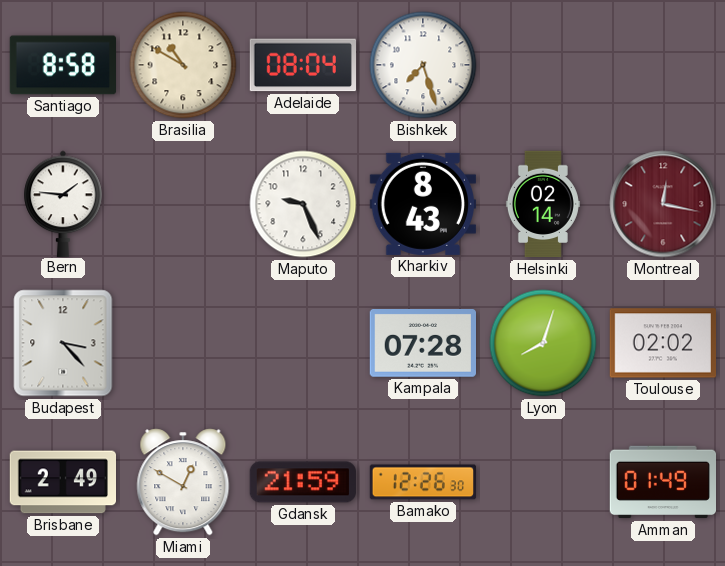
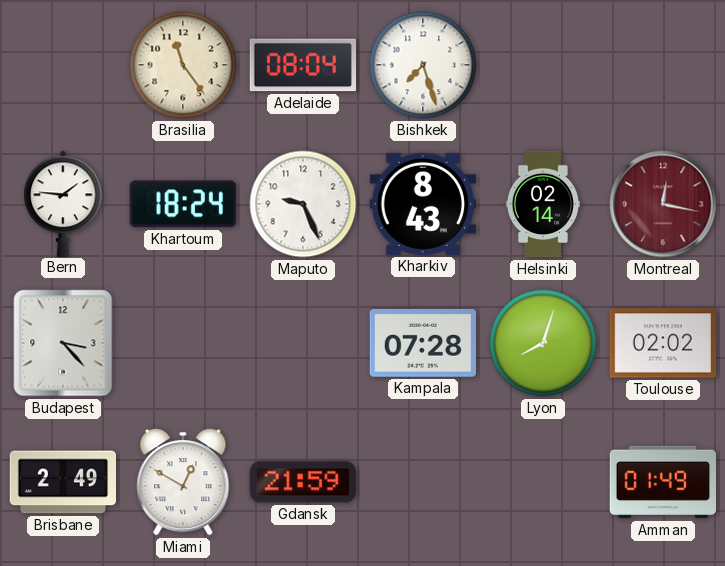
Santiago: 8:58 -> none
Brasilia: 10:50 -> 11:24
Khartoum: none -> 18:24
Bamako: 12:26 -> none
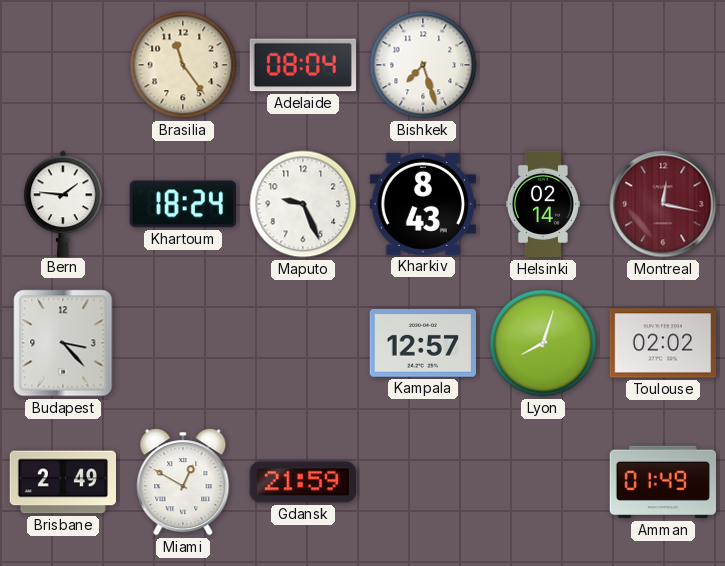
Kampala: 07:28 -> 12:57
